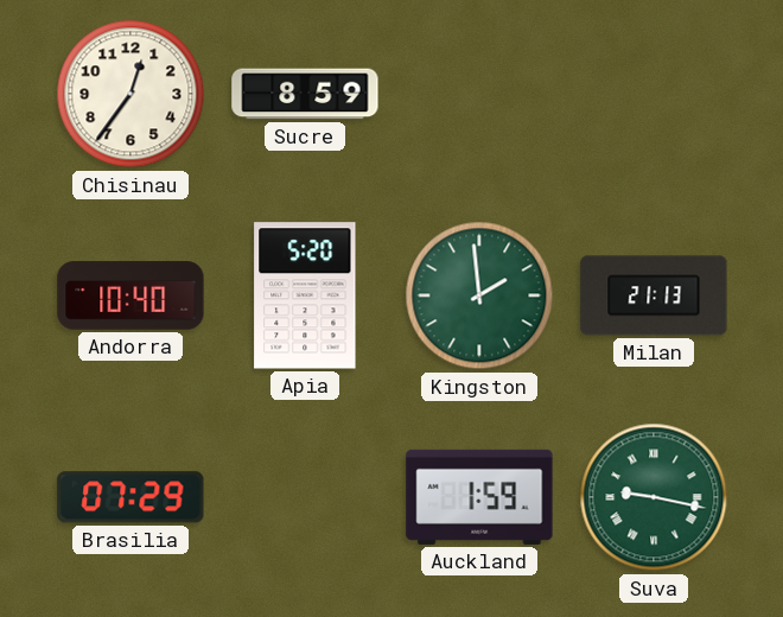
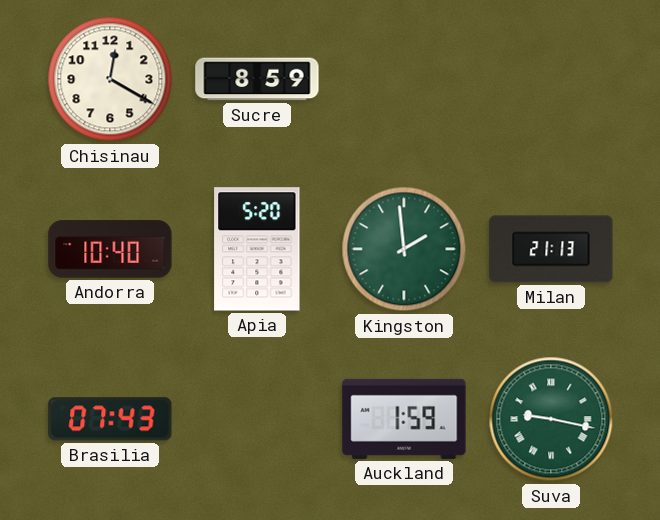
Chisinau: 12:36 -> 12:20
Brasilia: 07:29 -> 07:43
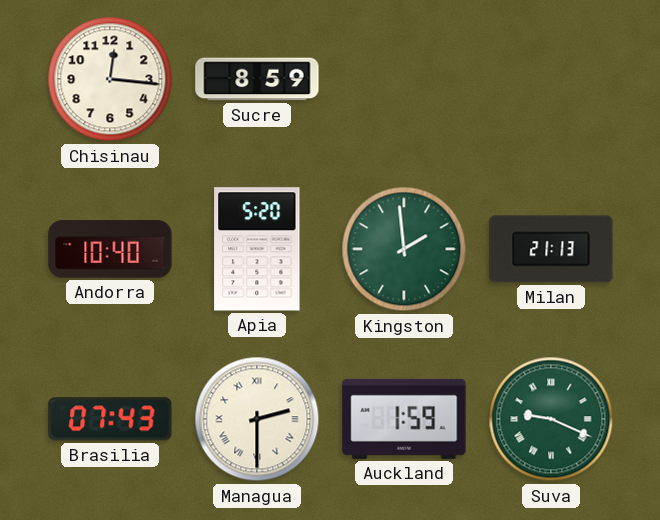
Chisinau: 12:20 -> 12:16
Managua: none -> 2:30
Suva: 9:17 -> 9:19
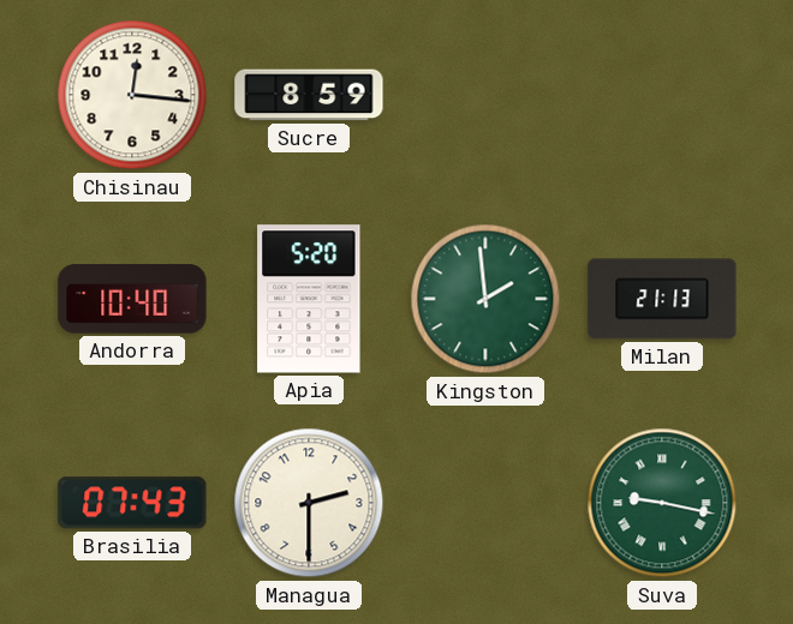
Managua numerals: Roman -> Arabic
Auckland: 1:59 -> none
Suva: 9:19 -> 9:17
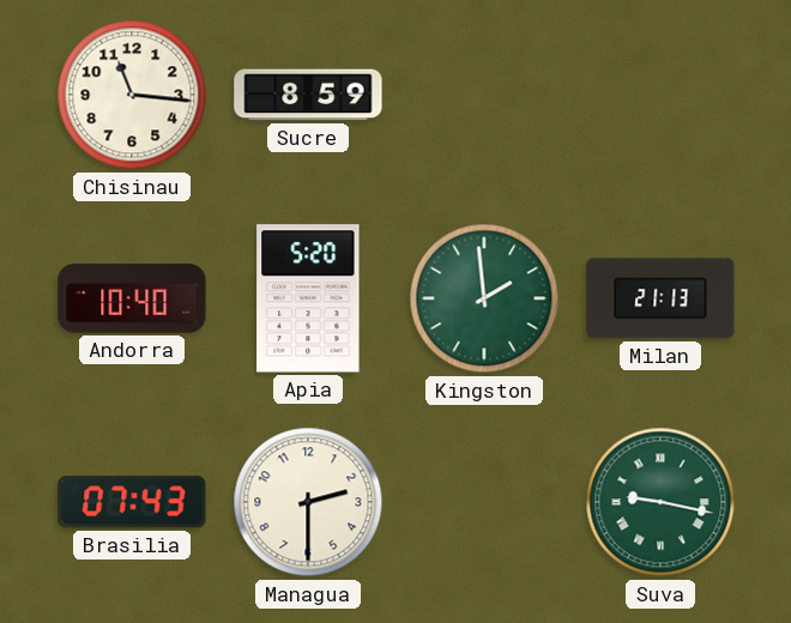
Chisinau: 12:16 -> 11:16
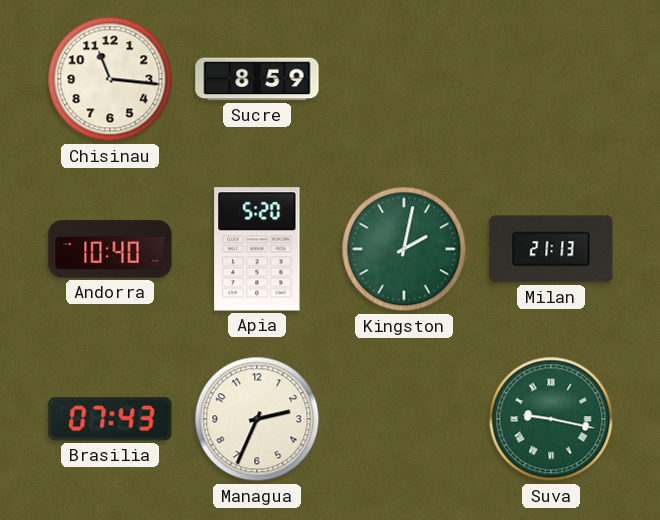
Kingston: 1:59 -> 2:02
Managua: 2:30 -> 2:34
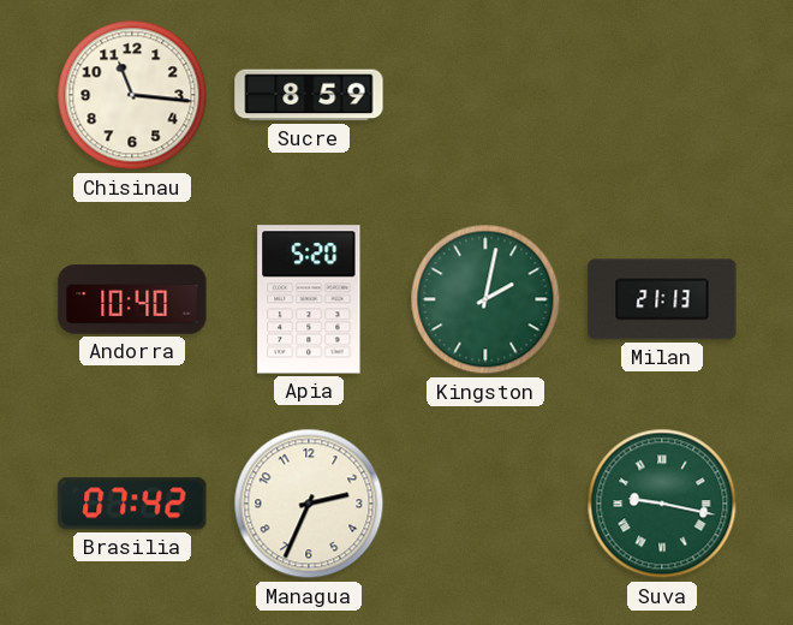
Brasilia: 07:43 -> 07:42
